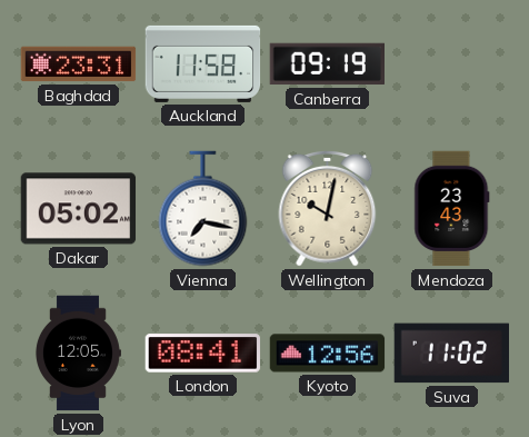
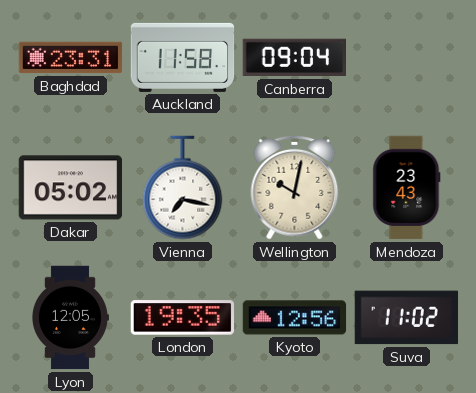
Canberra: 09:19 -> 09:04
London: 08:41 -> 19:35
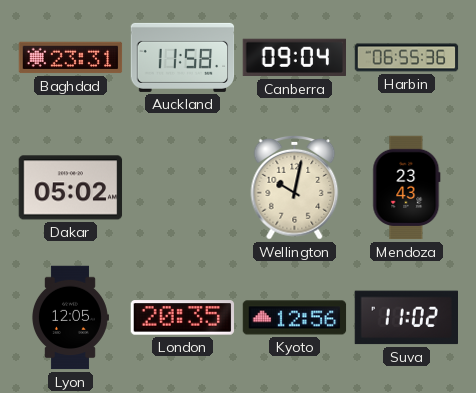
Harbin: none -> 06:55
Vienna: 7:17 -> none
London: 19:35 -> 20:35
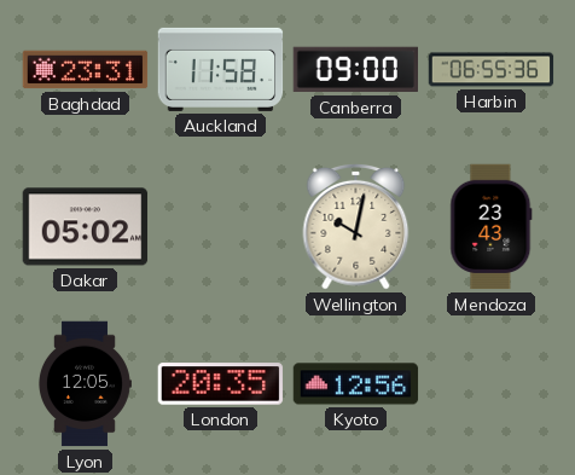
Canberra: 09:04 -> 09:00
Suva: 11:02 -> none
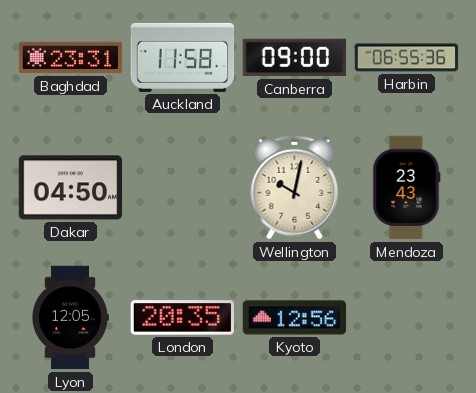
Dakar: 05:02 -> 04:50
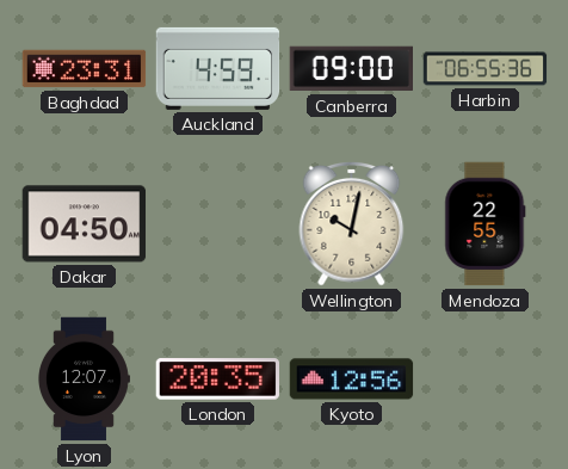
Auckland: 11:58 -> 4:59
Mendoza: 23:43 -> 22:55
Lyon: 12:05 -> 12:07
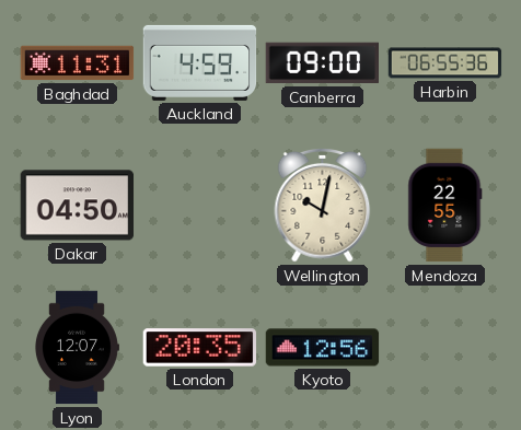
Baghdad: 23:31 -> 11:31
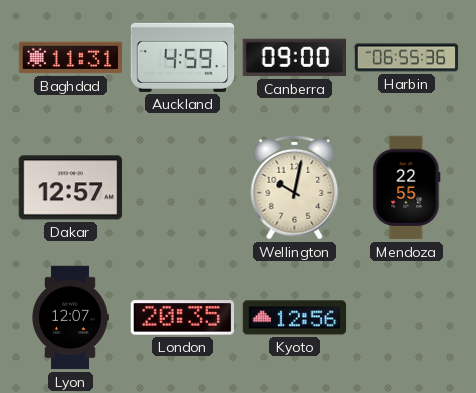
Dakar: 04:50 -> 12:57
